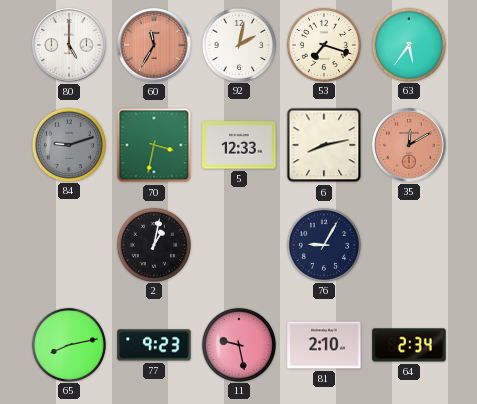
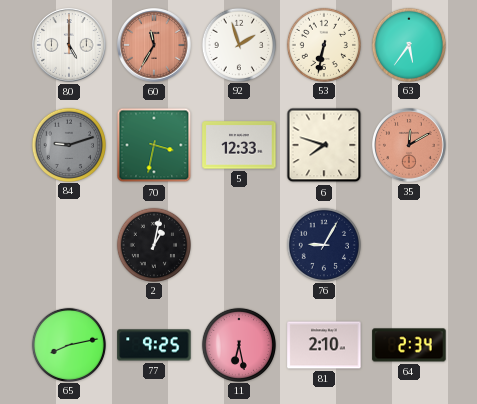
92: 2:02 -> 1:57
53: 7:18 -> 6:32
6: 8:13 -> 7:48
77: 9:23 -> 9:25
11: 9:28 -> 6:28
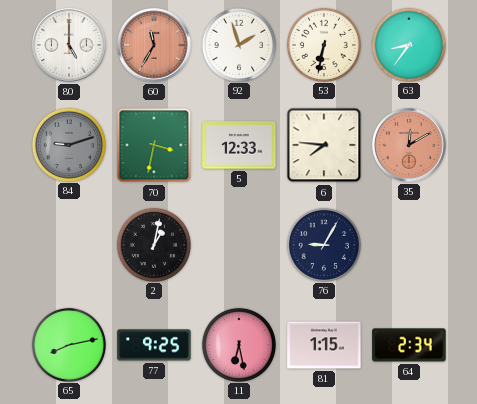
63: 5:36 -> 8:36
6: 7:48 -> 7:46
81: 2:10 -> 1:15
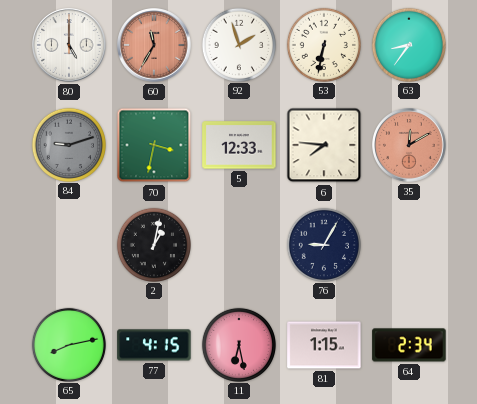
77: 9:25 -> 4:15
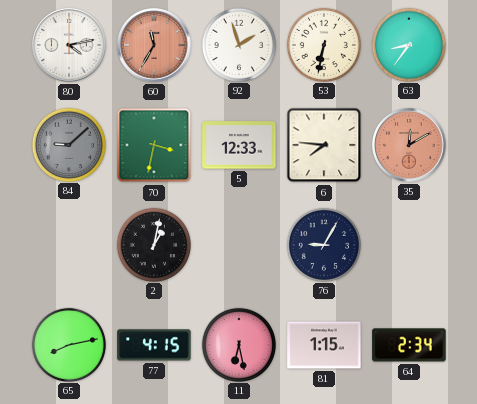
80: 5:00 -> 4:13
84: 9:12 -> 9:08
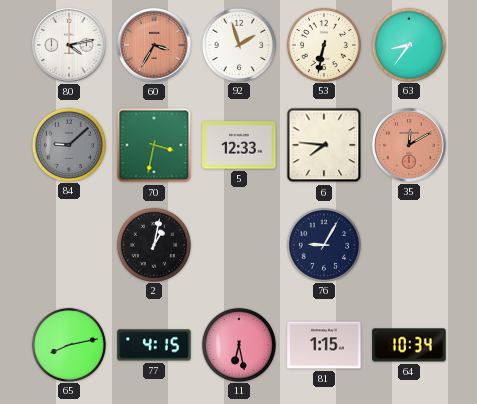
60: 11:35 -> 3:35
64: 2:34 -> 10:34
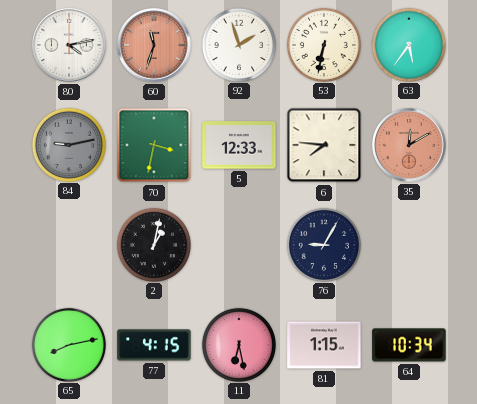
60: 3:35 -> 11:33
63: 8:36 -> 5:36
84: 9:08 -> 9:13
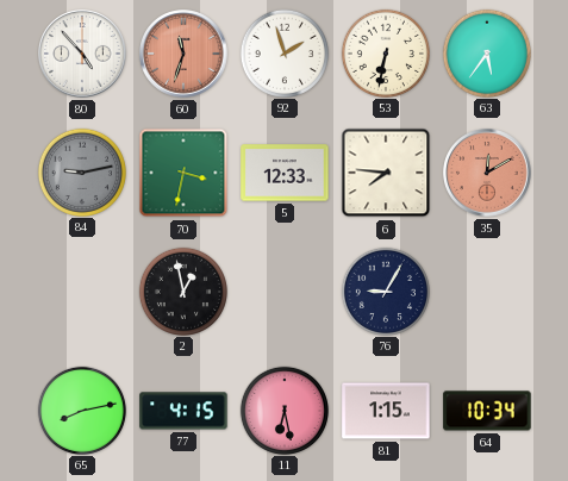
80: 4:13 -> 4:53
2: 1:02 -> 12:58
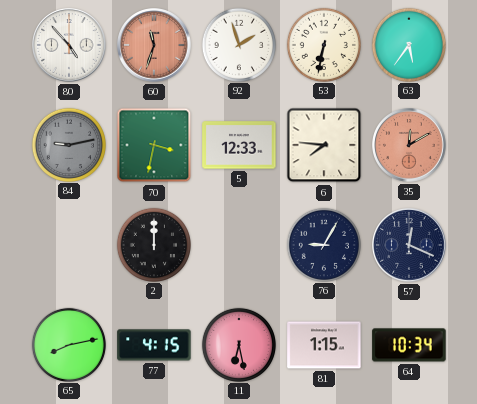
2: 12:58 -> 12:00
57: none -> 12:19
